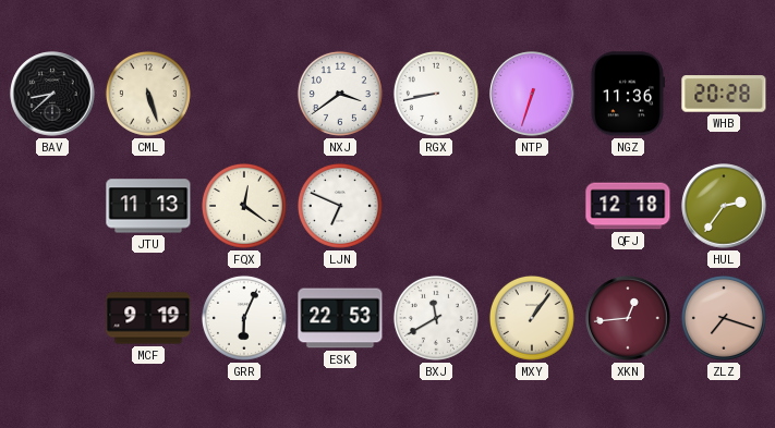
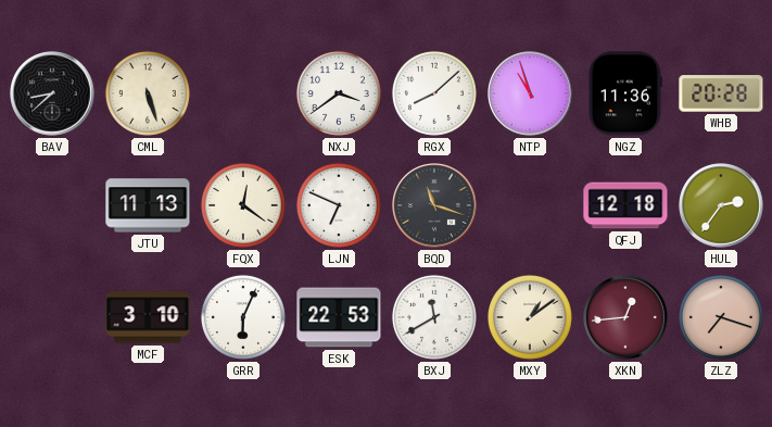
RGX: 8:43 -> 8:08
NTP: 6:33 -> 10:57
BQD: none -> 11:18
MCF: 9:19 -> 3:10
MXY: 1:06 -> 1:09
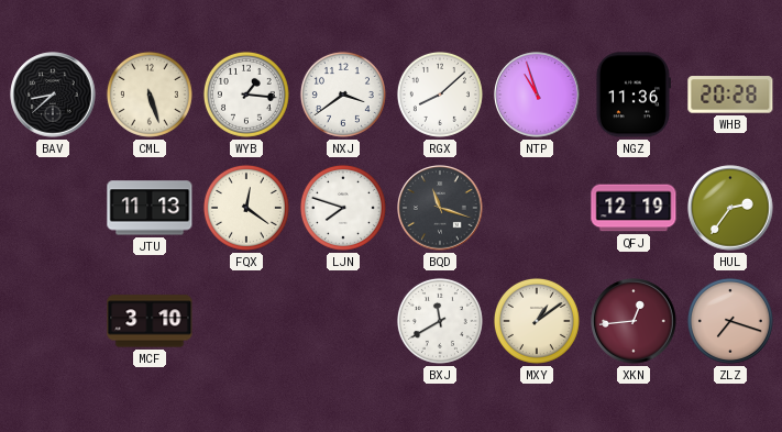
WYB: none -> 1:16
LJN: 6:49 -> 7:48
QFJ: 12:18 -> 12:19
GRR: 6:04 -> none
ESK: 22:53 -> none
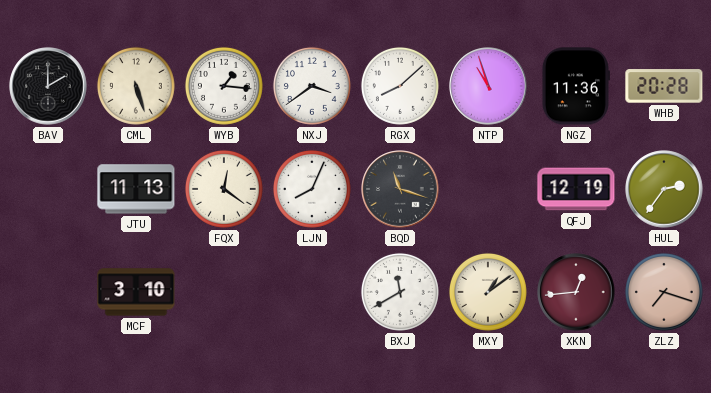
BAV: 8:38 -> 2:00
LJN: 7:48 -> 8:04
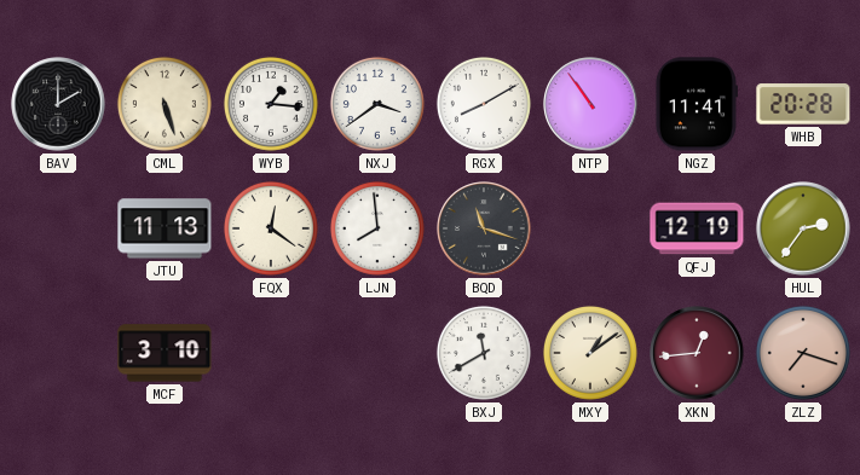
RGX: 8:08 -> 8:10
NTP: 10:57 -> 10:54
NGZ: 11:36 -> 11:41
LJN: 8:04 -> 7:59
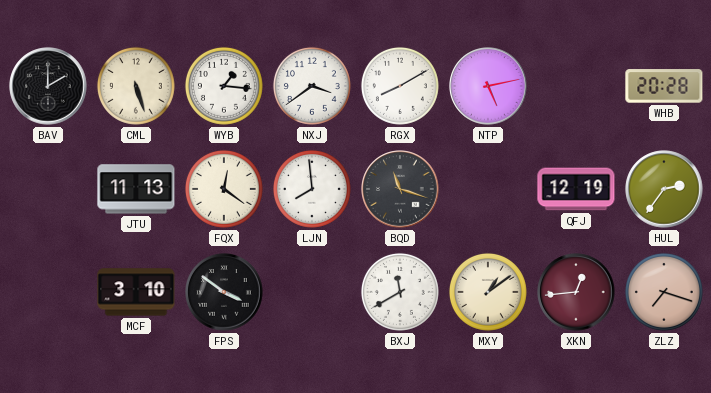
NTP: 10:54 -> 5:13
NGZ: 11:41 -> none
FPS: none -> 3:51
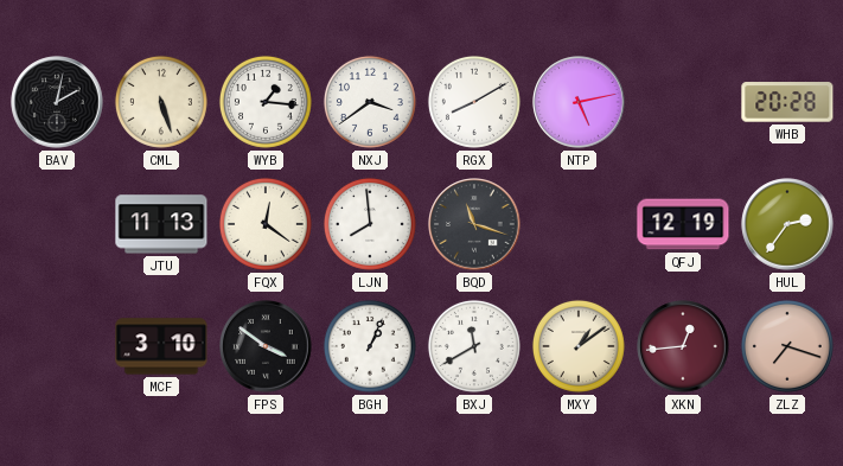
BAV: 2:00 -> 2:02
BGH: none -> 1:04
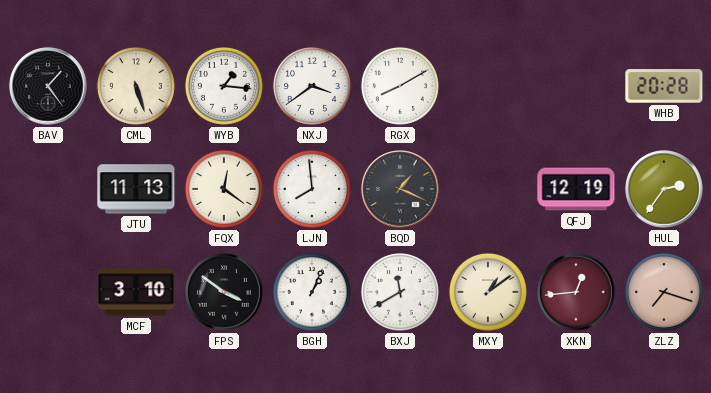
BAV: 2:02 -> 1:24
NTP: 5:13 -> none
BQD: 11:18 -> 1:19
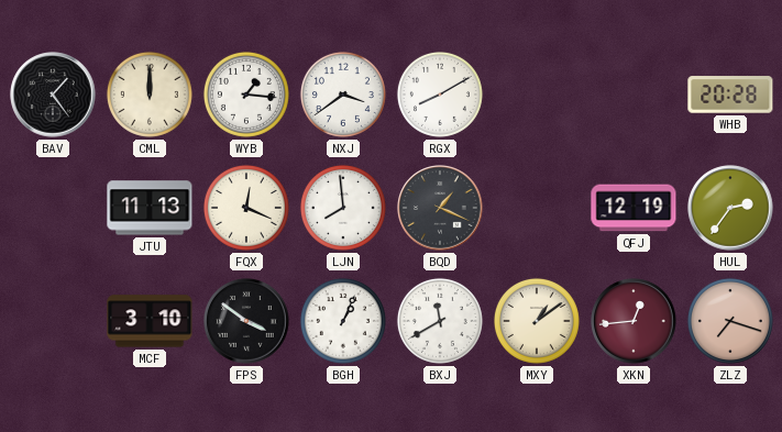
CML: 5:27 -> 12:00
FQX: 12:21 -> 12:19
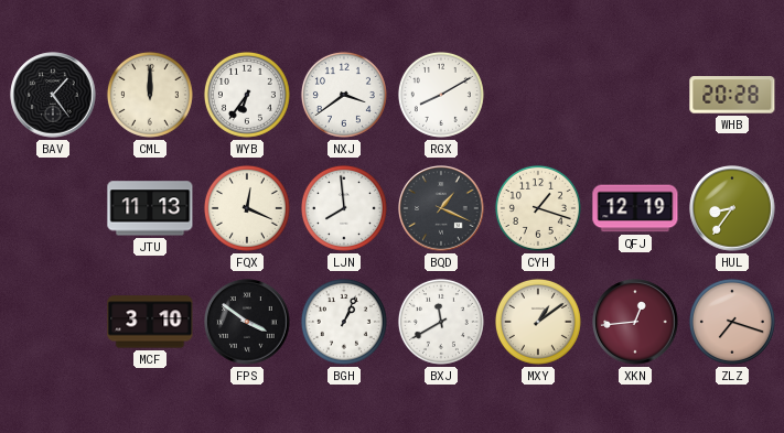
WYB: 1:16 -> 6:36
CYH: none -> 1:18
HUL: 2:36 -> 8:36
